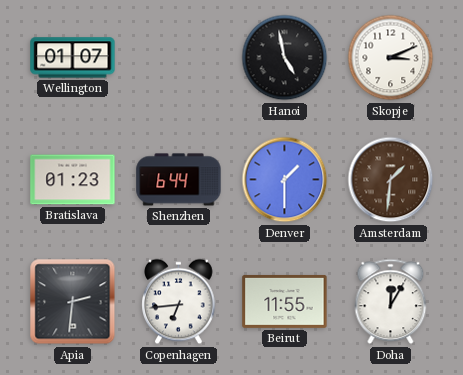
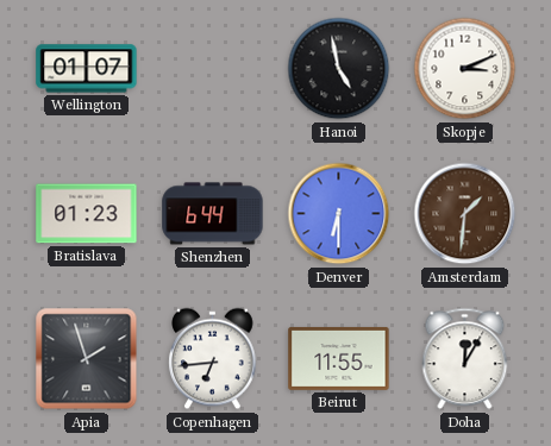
Denver: 1:30 -> 6:30
Apia: 2:31 -> 1:57
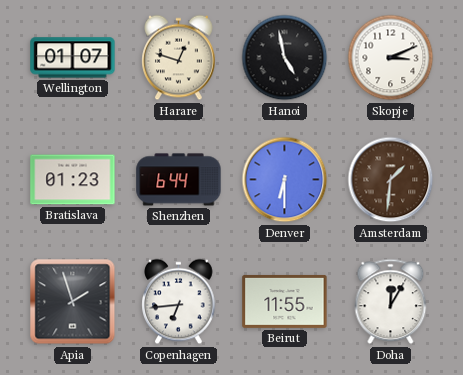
Harare: none -> 12:48
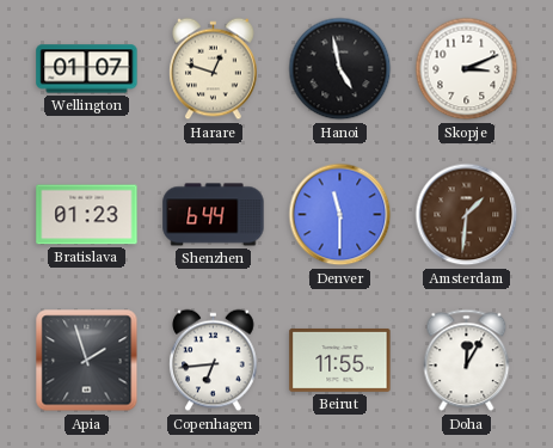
Denver: 6:30 -> 11:30
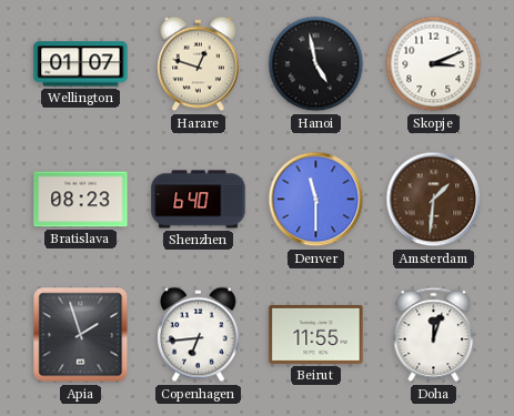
Bratislava: 01:23 -> 08:23
Shenzhen: 6:44 -> 6:40
Doha: 12:05 -> 12:03
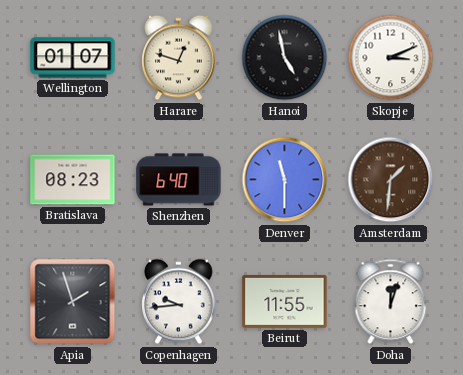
Copenhagen: 6:44 -> 9:44
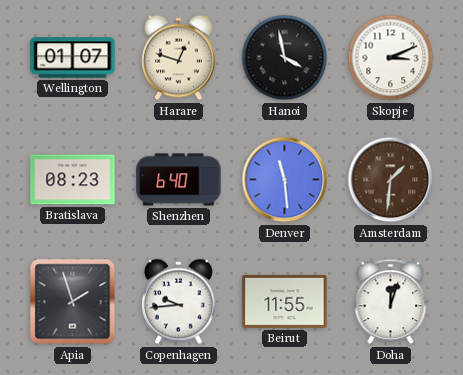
Hanoi: 4:58 -> 3:58
Denver: 11:30 -> 11:29
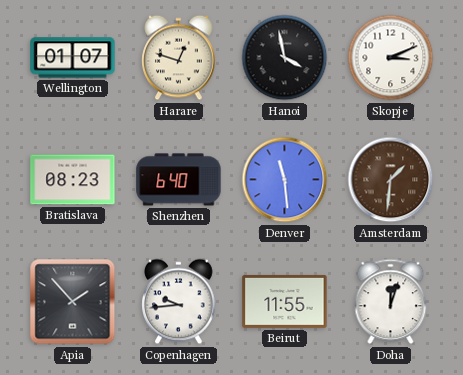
Apia: 1:57 -> 1:53
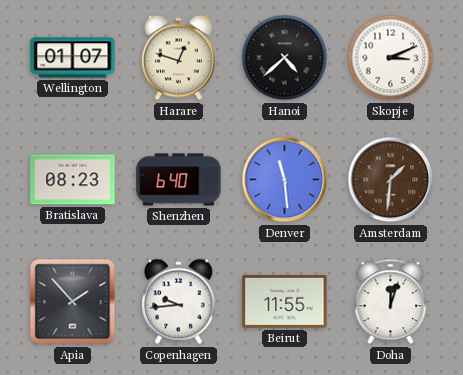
Hanoi: 3:58 -> 4:38
